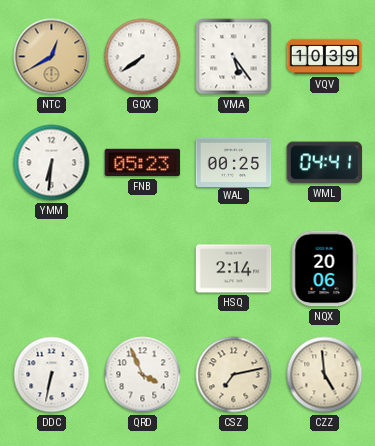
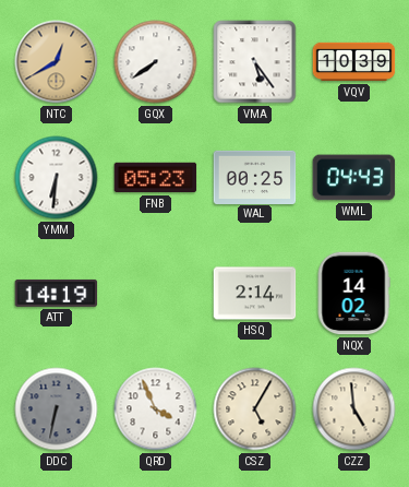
WML: 04:41 -> 04:43
ATT: none -> 14:19
NQX: 20:06 -> 14:02
DDC dial: white -> grey
CSZ: 7:13 -> 5:05
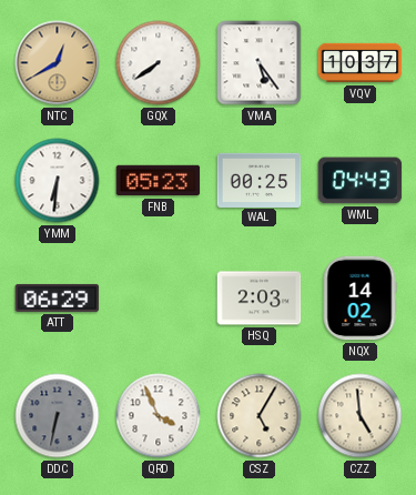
VQV: 10:39 -> 10:37
ATT: 14:19 -> 06:29
HSQ: 2:14 -> 2:03
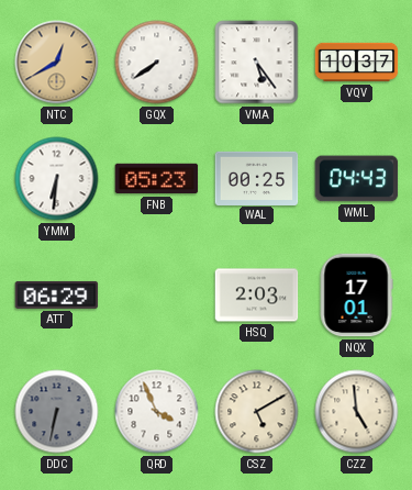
NQX: 14:02 -> 17:01
CSZ: 5:05 -> 5:10
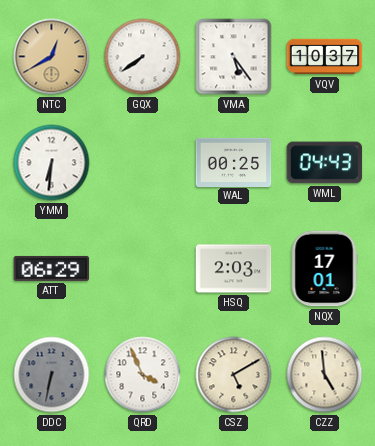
FNB: 05:23 -> none
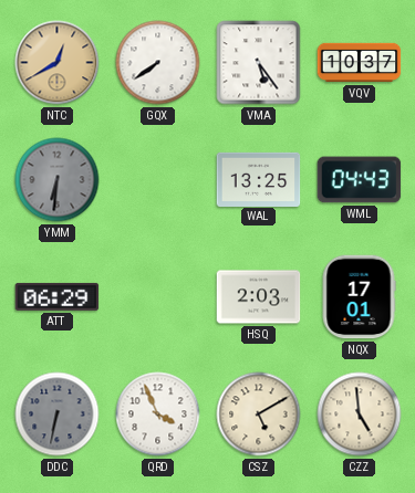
YMM dial: white -> grey
WAL: 00:25 -> 13:25
